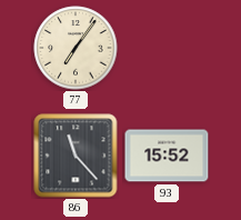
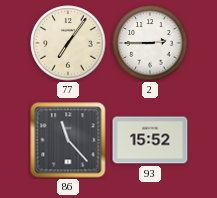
2: none -> 2:45
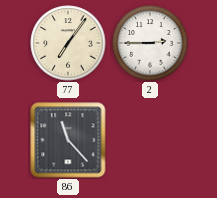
93: 15:52 -> none
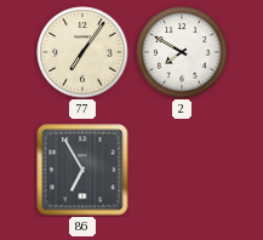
2: 2:45 -> 7:50
86: 11:23 -> 6:55
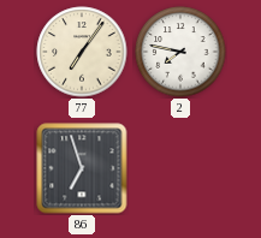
2: 7:50 -> 7:47
86: 6:55 -> 6:57
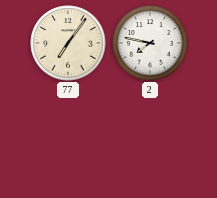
86: 6:57 -> none
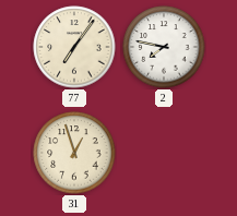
31: none -> 12:57
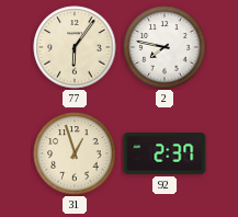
77: 7:06 -> 6:06
92: none -> 2:37
